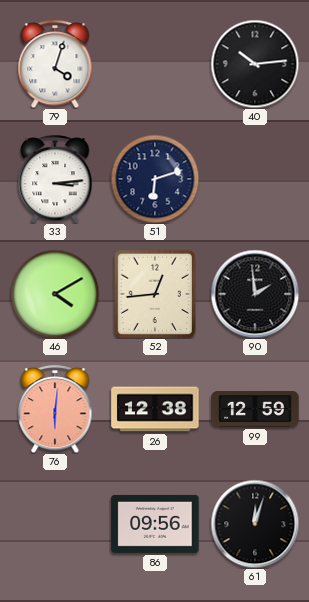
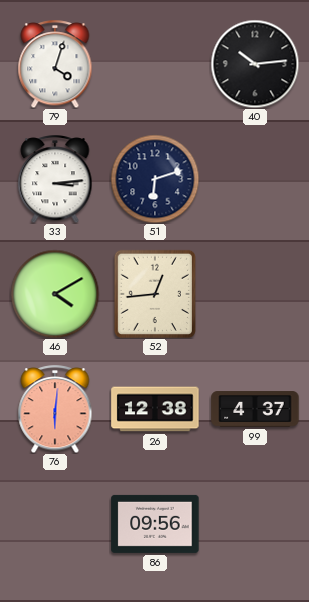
90: 1:59 -> none
99: 12:59 -> 4:37
61: 12:03 -> none
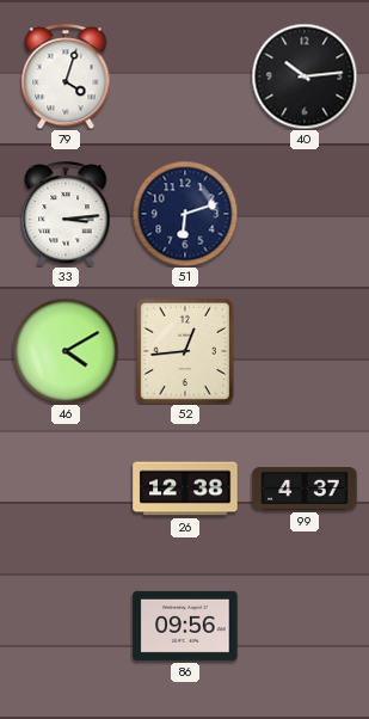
76: 6:01 -> none
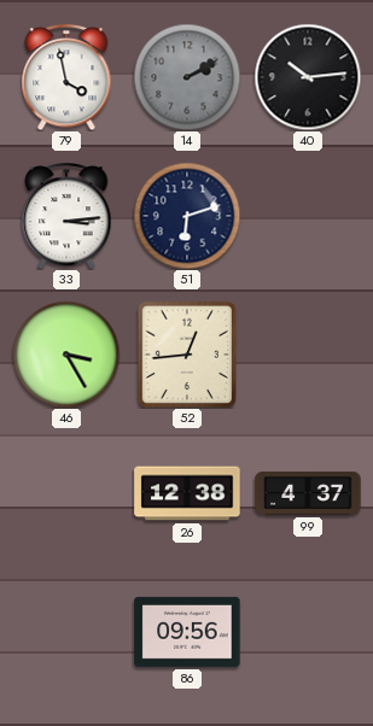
79: 4:03 -> 3:58
14: none -> 2:10
46: 4:10 -> 3:25
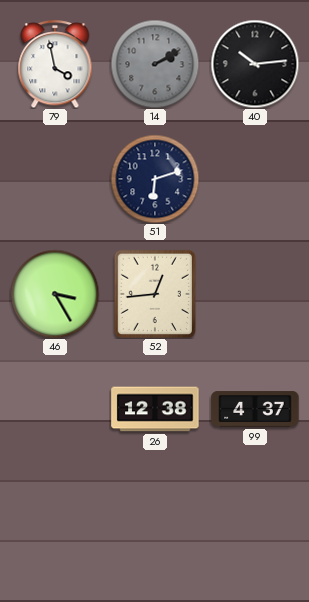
33: 3:14 -> none
86: 09:56 -> none
